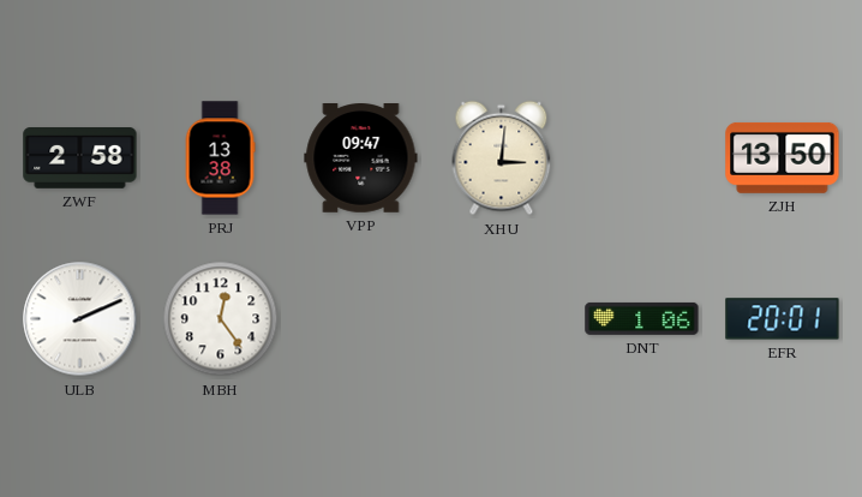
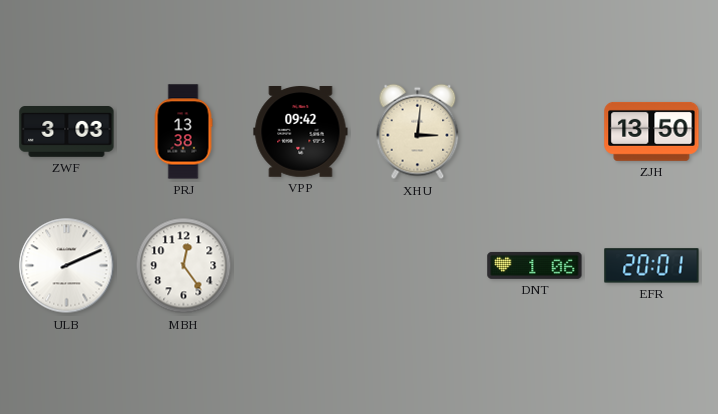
ZWF: 2:58 -> 3:03
VPP: 09:47 -> 09:42
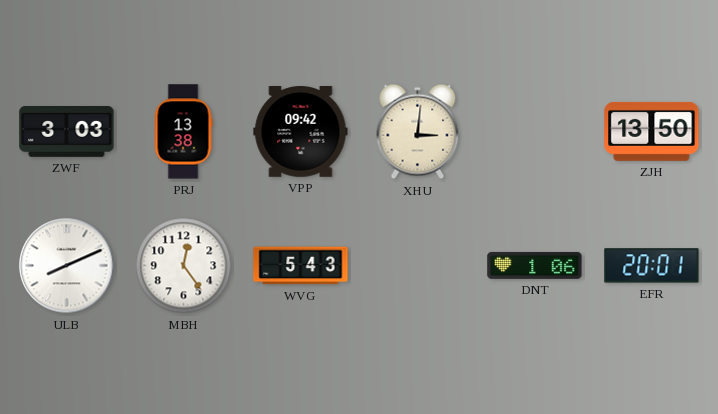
ULB: 2:11 -> 8:11
WVG: none -> 5:43
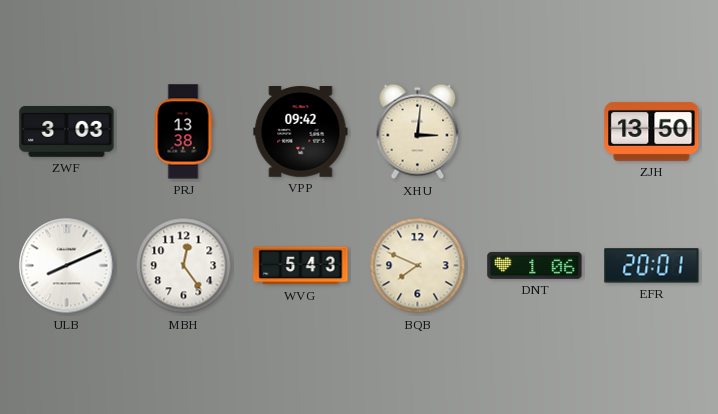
BQB: none -> 7:49
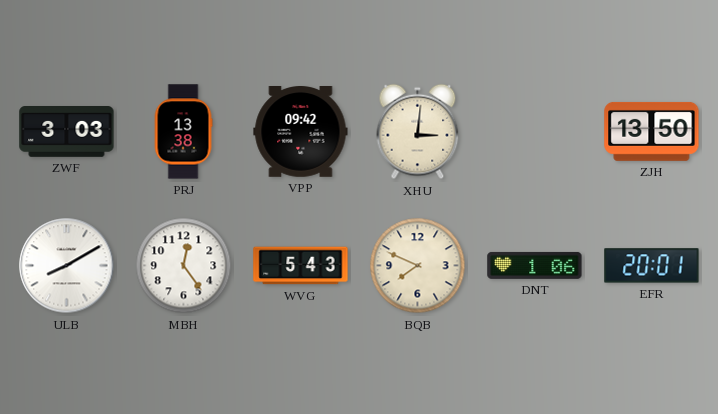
ULB: 8:11 -> 8:10
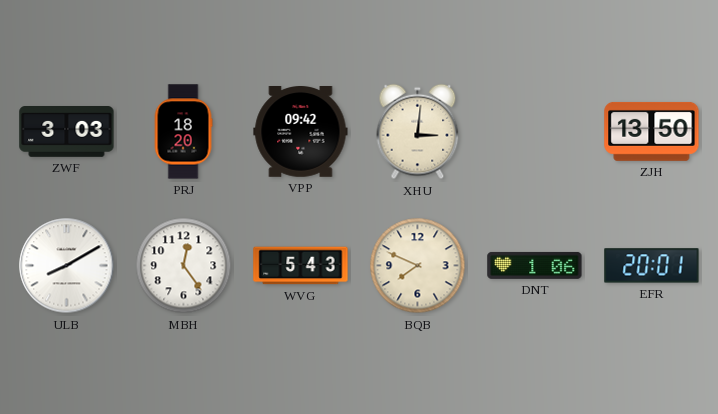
PRJ: 13:38 -> 18:20
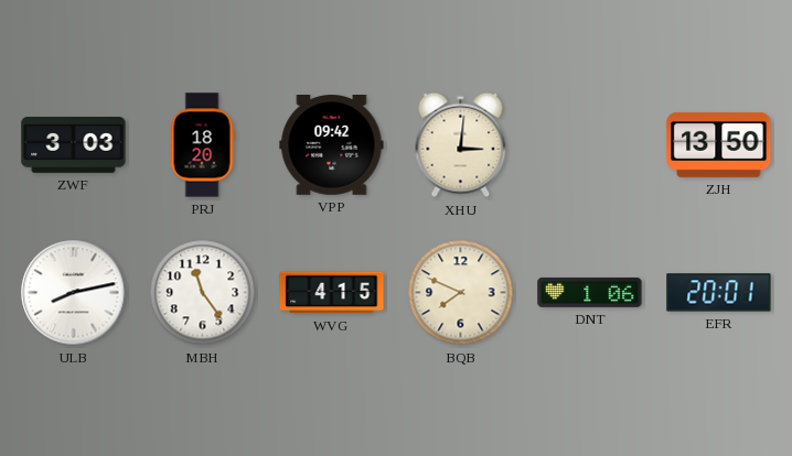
ULB: 8:10 -> 8:13
MBH: 12:24 -> 11:24
WVG: 5:43 -> 4:15
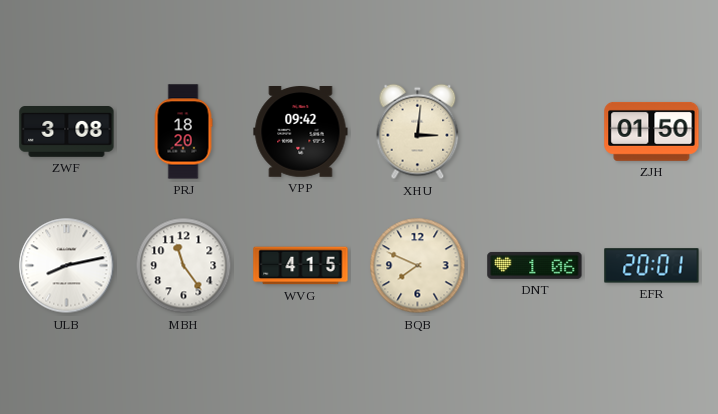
ZWF: 3:03 -> 3:08
ZJH: 13:50 -> 01:50
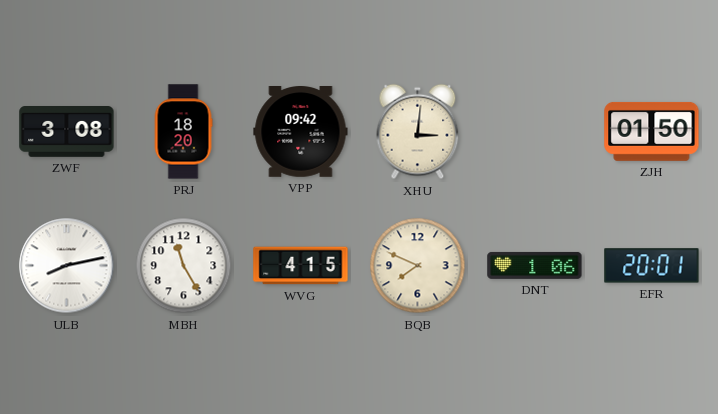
MBH: 11:24 -> 11:25
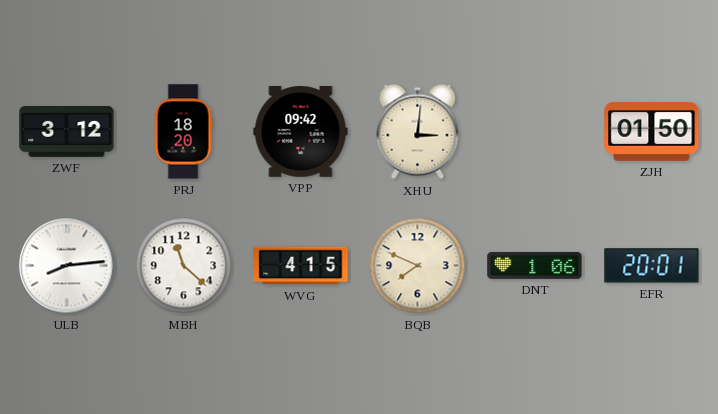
ZWF: 3:08 -> 3:12
ULB: 8:13 -> 8:14
MBH: 11:25 -> 11:22
